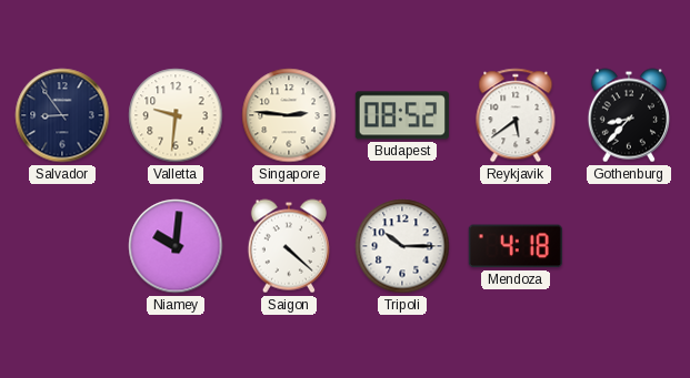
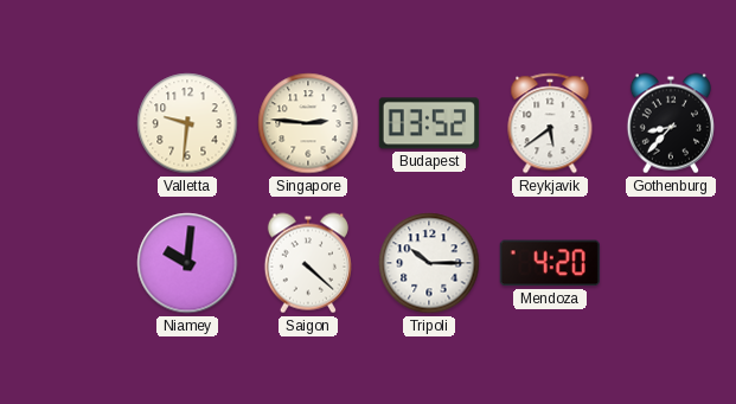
Salvador: 8:54 -> none
Budapest: 08:52 -> 03:52
Mendoza: 4:18 -> 4:20
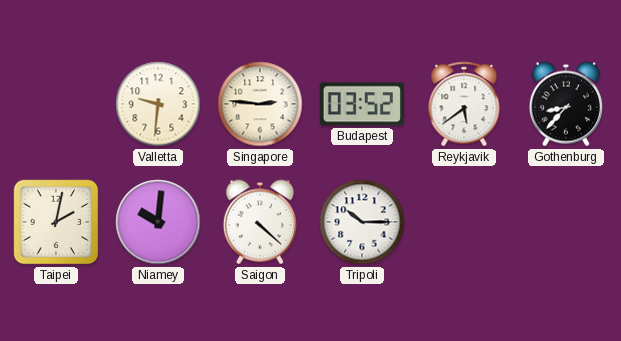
Taipei: none -> 2:02
Mendoza: 4:20 -> none
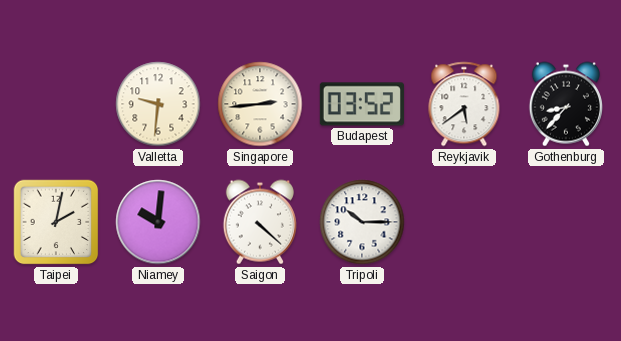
Singapore: 2:46 -> 2:44
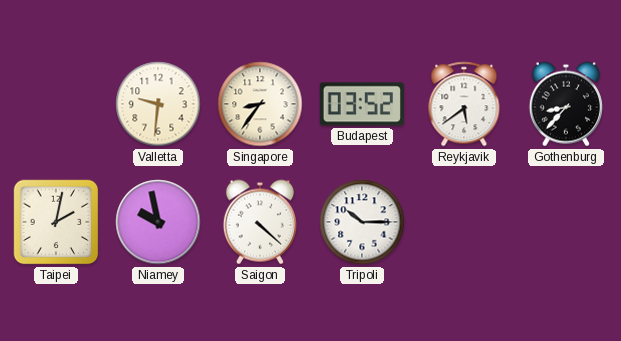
Singapore: 2:44 -> 8:36
Niamey: 10:01 -> 9:58
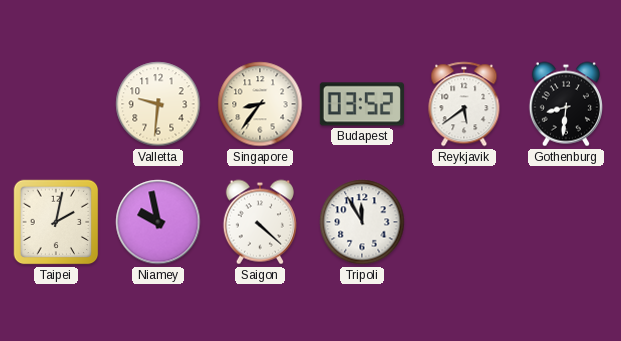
Gothenburg: 8:37 -> 8:31
Tripoli: 10:15 -> 11:55
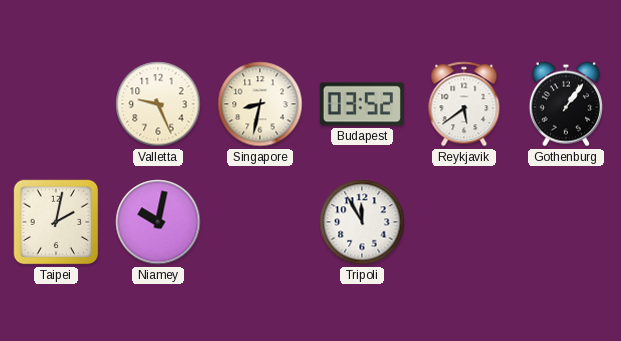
Valletta: 9:31 -> 9:26
Singapore: 8:36 -> 8:32
Gothenburg: 8:31 -> 1:06
Niamey: 9:58 -> 10:02
Saigon: 4:22 -> none
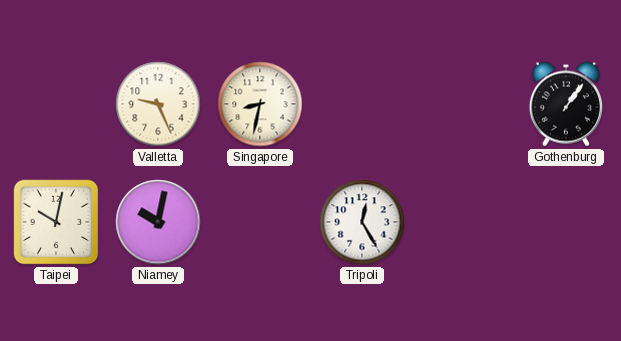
Budapest: 03:52 -> none
Reykjavik: 5:39 -> none
Taipei: 2:02 -> 10:02
Tripoli: 11:55 -> 12:25
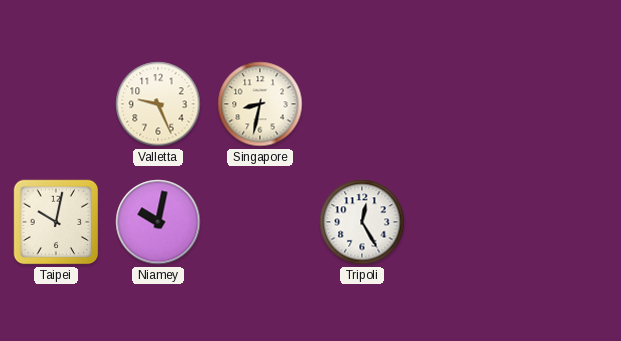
Gothenburg: 1:06 -> none
